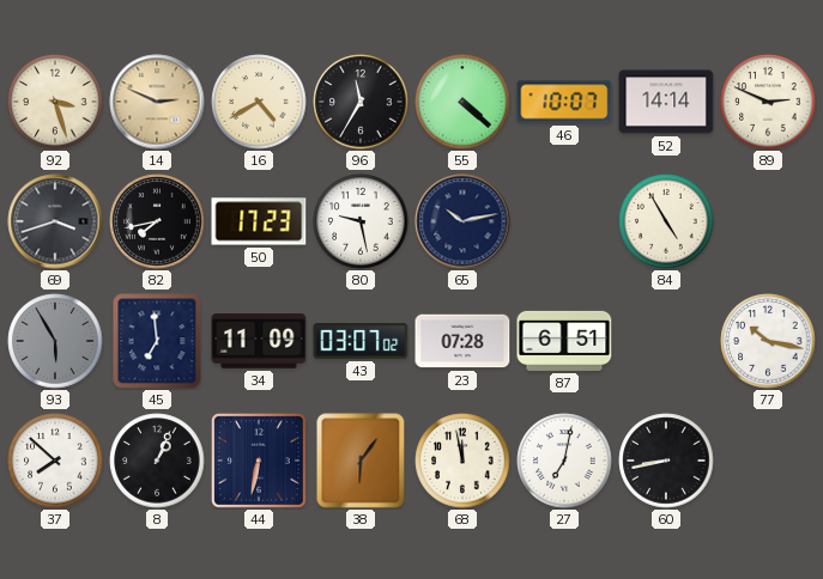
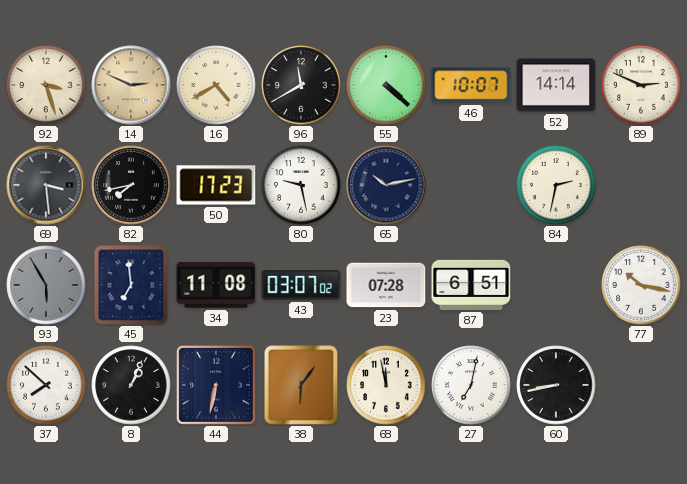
96: 11:35 -> 11:40
69: 3:42 -> 3:29
84: 4:55 -> 2:32
34: 11:09 -> 11:08
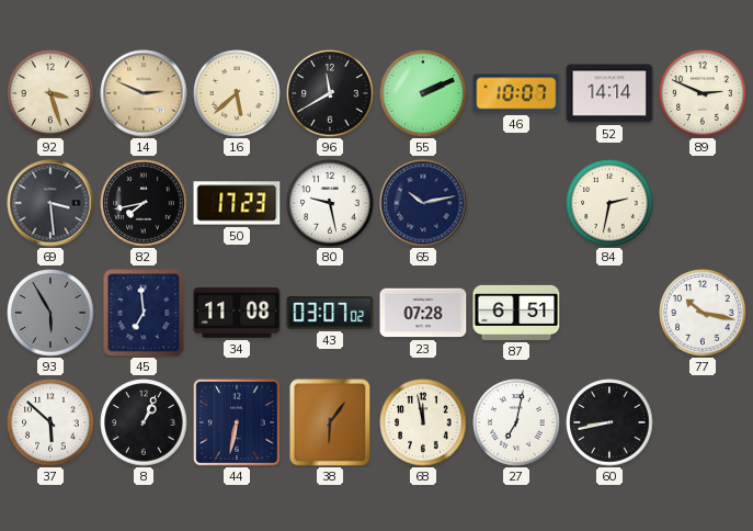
16: 4:40 -> 5:38
55: 4:22 -> 2:11
37: 7:52 -> 5:52
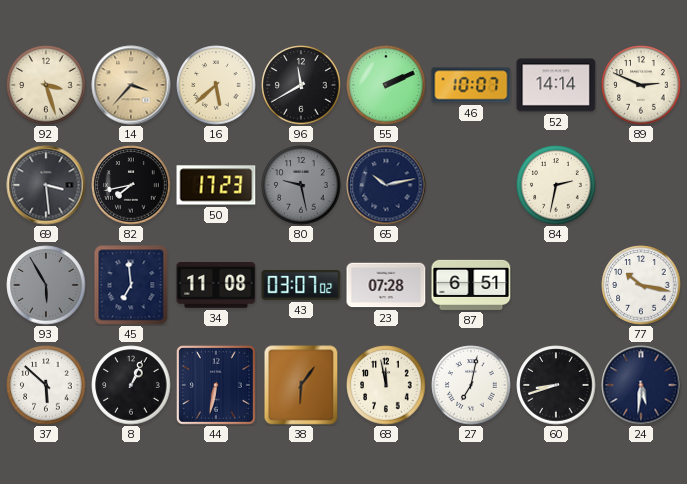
14: 2:49 -> 3:37
80 dial: white -> grey
60: 8:43 -> 8:42
24: none -> 5:31
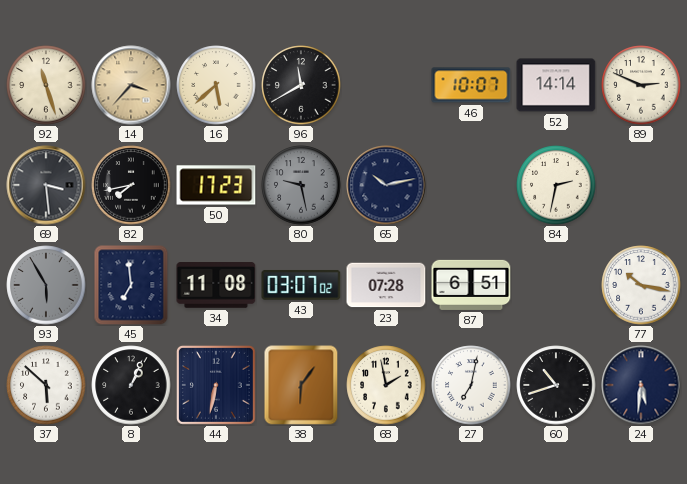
92: 3:27 -> 11:27
55: 2:11 -> none
68: 11:58 -> 1:58
60: 8:42 -> 10:42
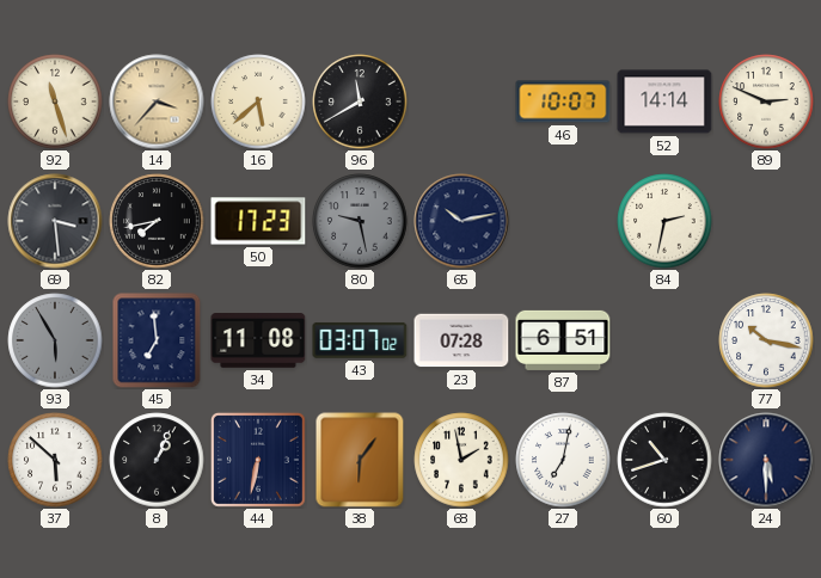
24: 5:31 -> 5:30
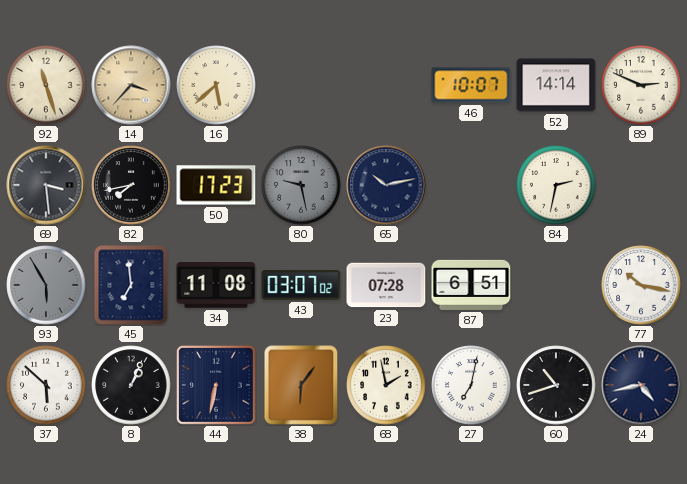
96: 11:40 -> none
24: 5:30 -> 4:43
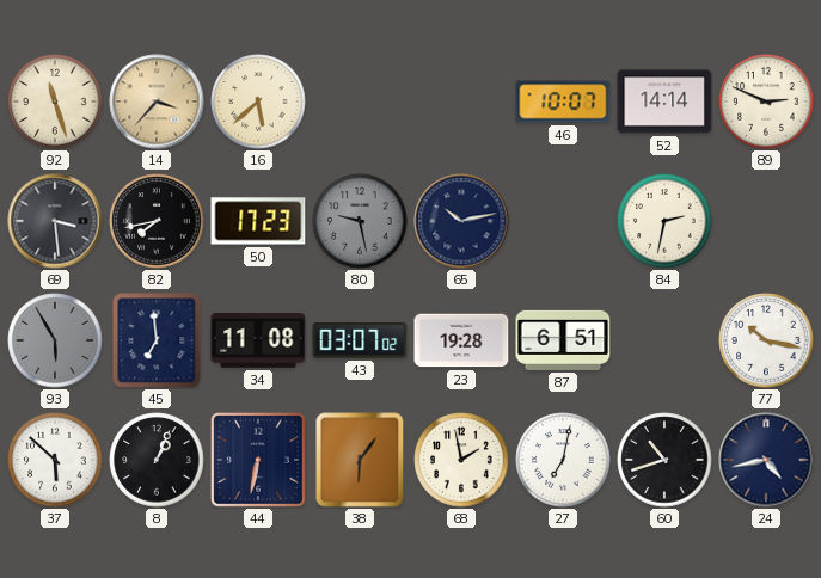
23: 07:28 -> 19:28
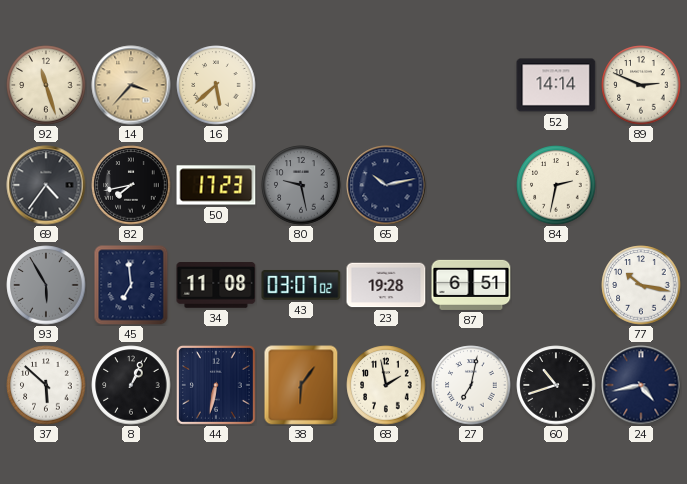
46: 10:07 -> none
69: 3:29 -> 4:36
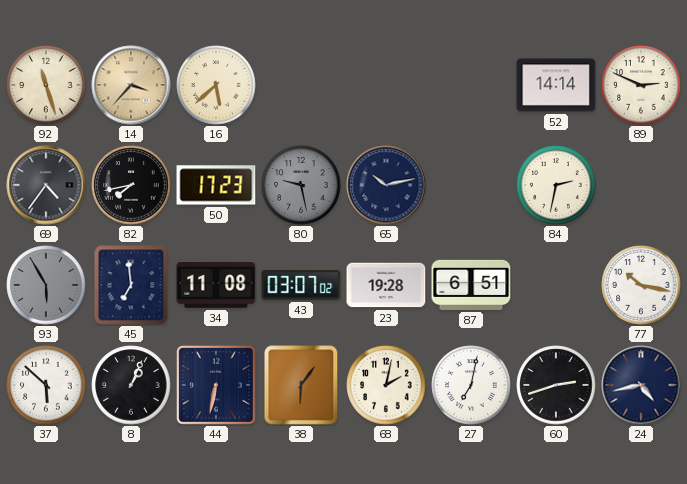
68: 1:58 -> 2:02
60: 10:42 -> 2:42
